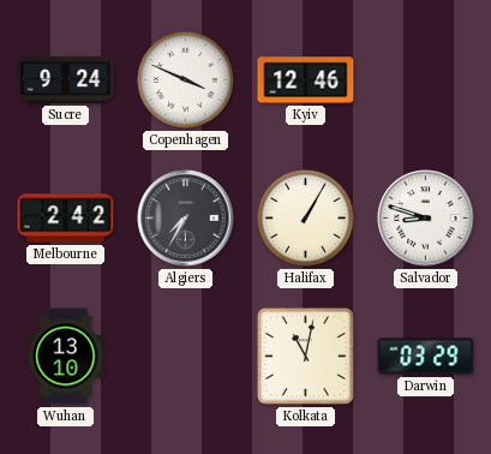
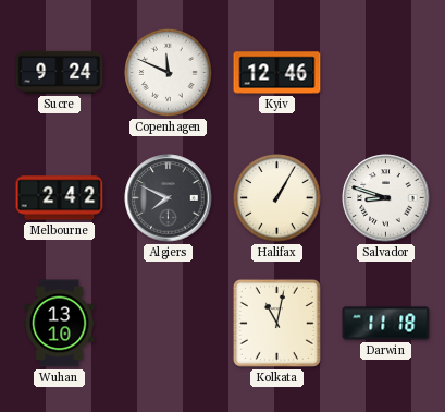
Copenhagen: 3:49 -> 11:49
Algiers: 7:35 -> 7:49
Darwin: 03:29 -> 11:18
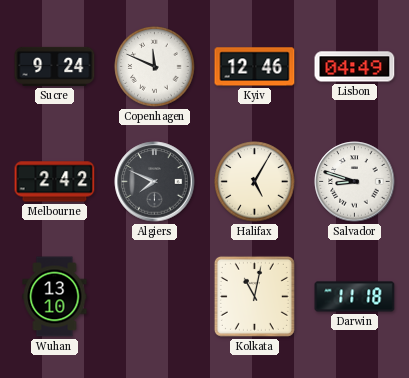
Lisbon: none -> 04:49
Halifax: 1:05 -> 5:05
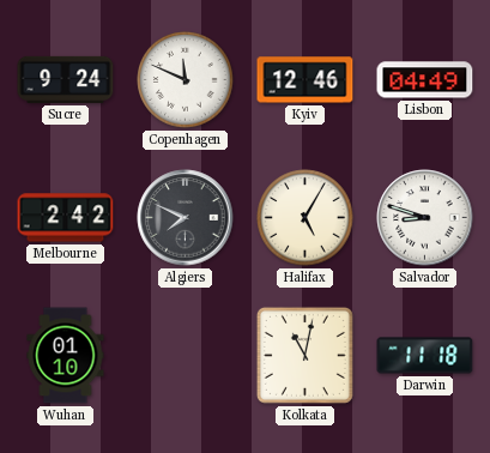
Wuhan: 13:10 -> 01:10
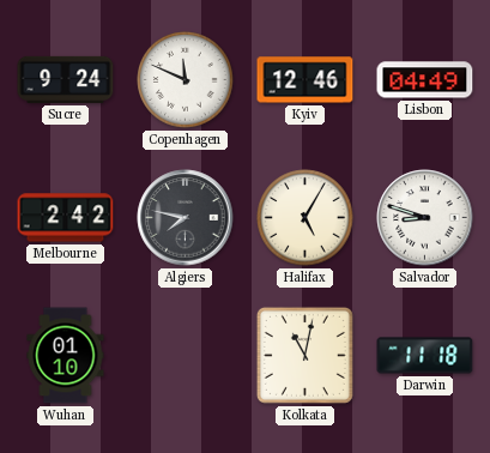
Algiers: 7:49 -> 7:47
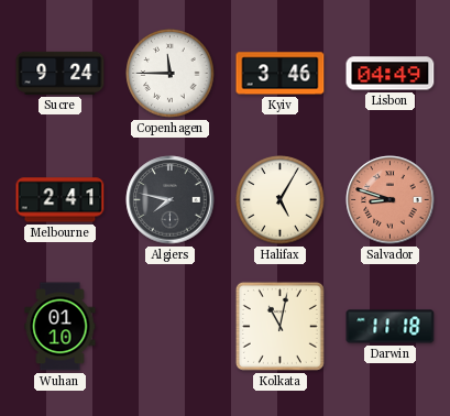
Copenhagen: 11:49 -> 11:45
Kyiv: 12:46 -> 3:46
Melbourne: 2:42 -> 2:41
Salvador dial: white -> salmon
